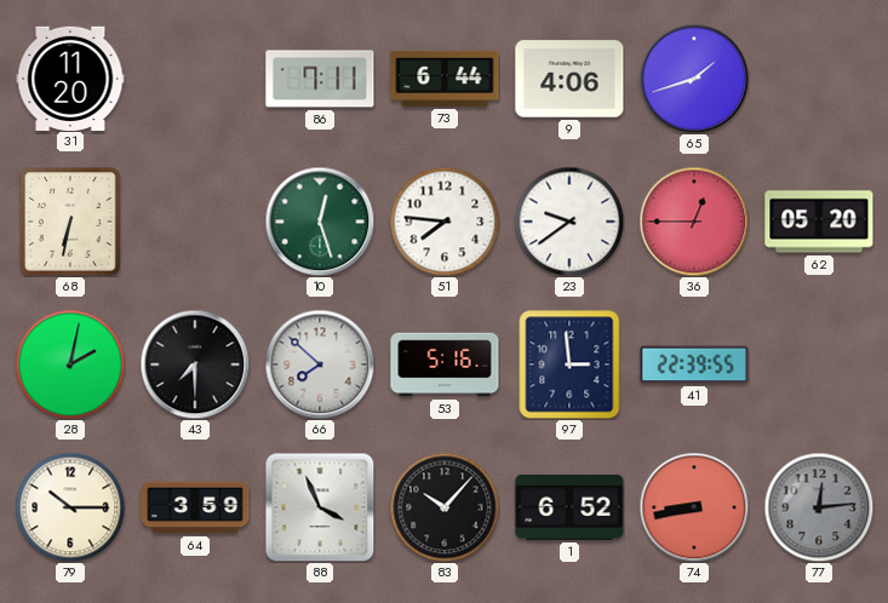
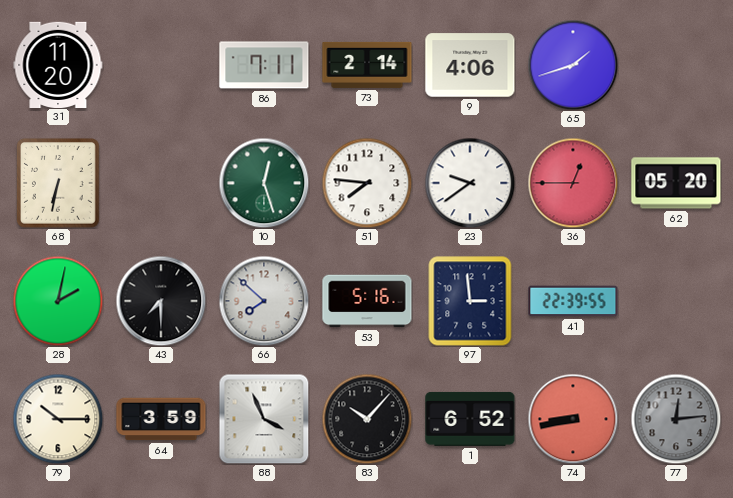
73: 6:44 -> 2:14
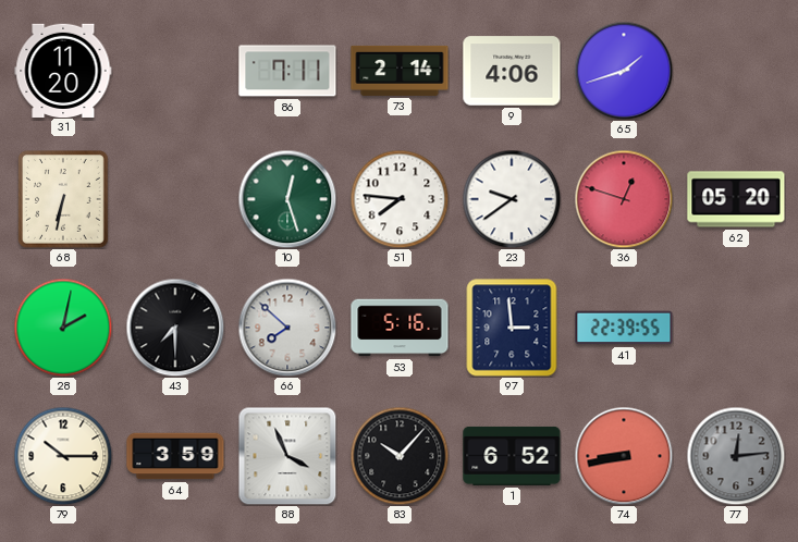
36: 12:45 -> 12:48
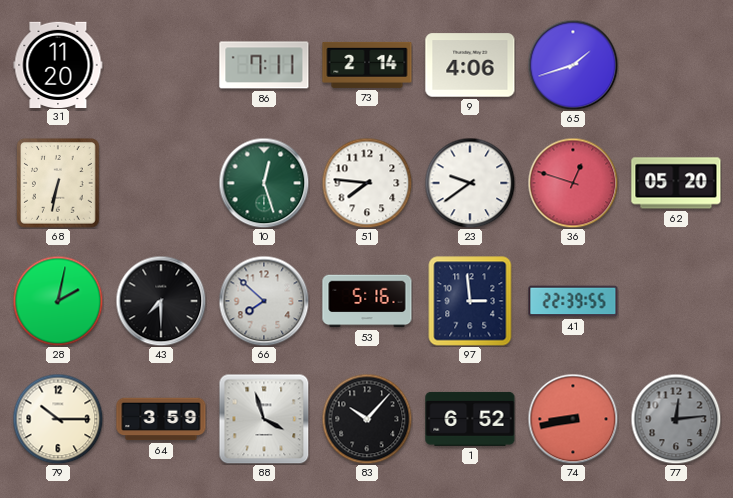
88: 3:56 -> 3:57
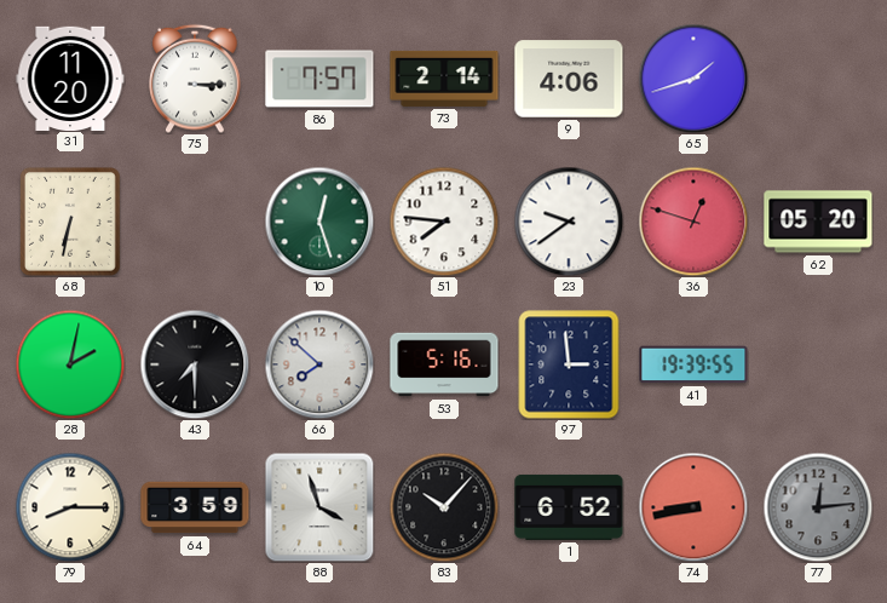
75: none -> 3:15
86: 7:11 -> 7:57
41: 22:39 -> 19:39
79: 10:15 -> 8:15
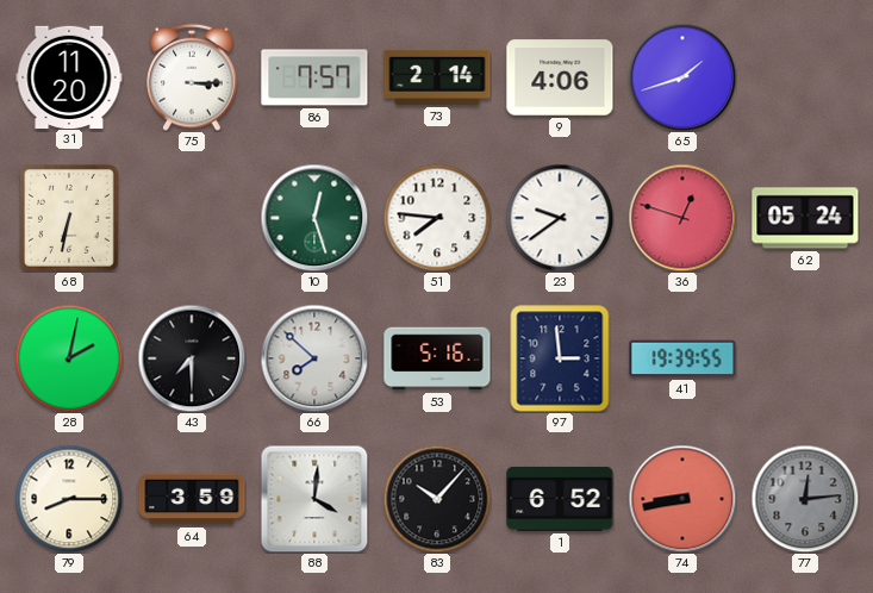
62: 05:20 -> 05:24
88: 3:57 -> 4:01
